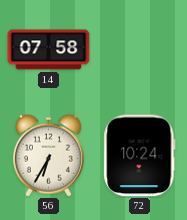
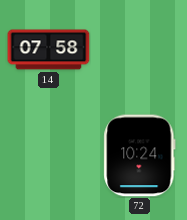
56: 6:35 -> none
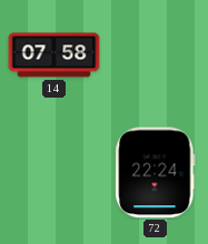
72: 10:24 -> 22:24
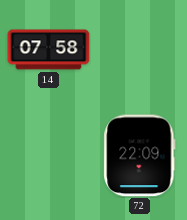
72: 22:24 -> 22:09
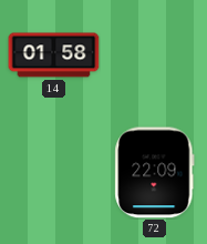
14: 07:58 -> 01:58
